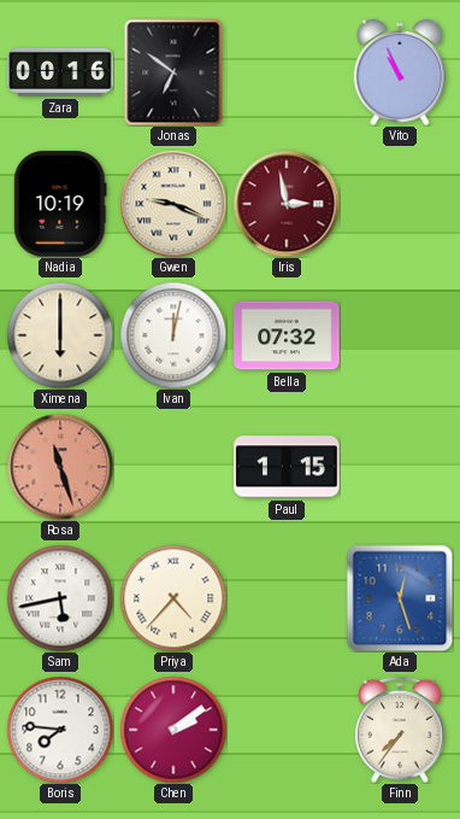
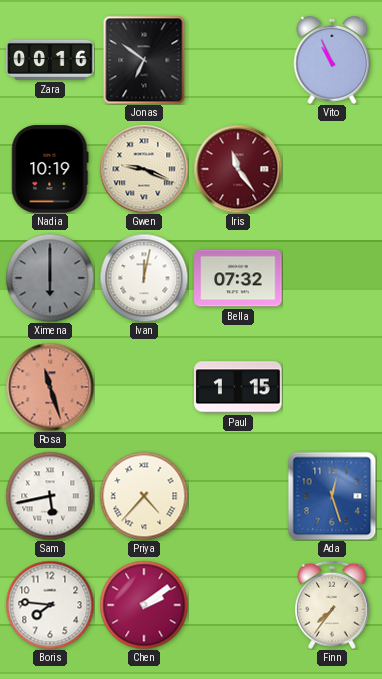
Iris: 2:58 -> 11:24
Ximena dial: cream -> grey
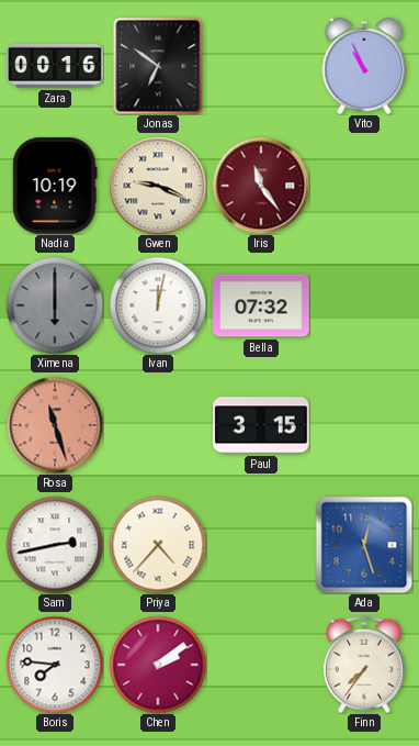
Paul: 1:15 -> 3:15
Sam: 5:43 -> 2:43
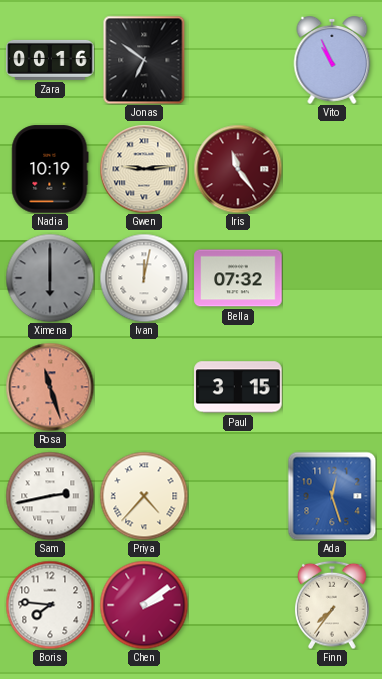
Gwen: 9:19 -> 9:14
